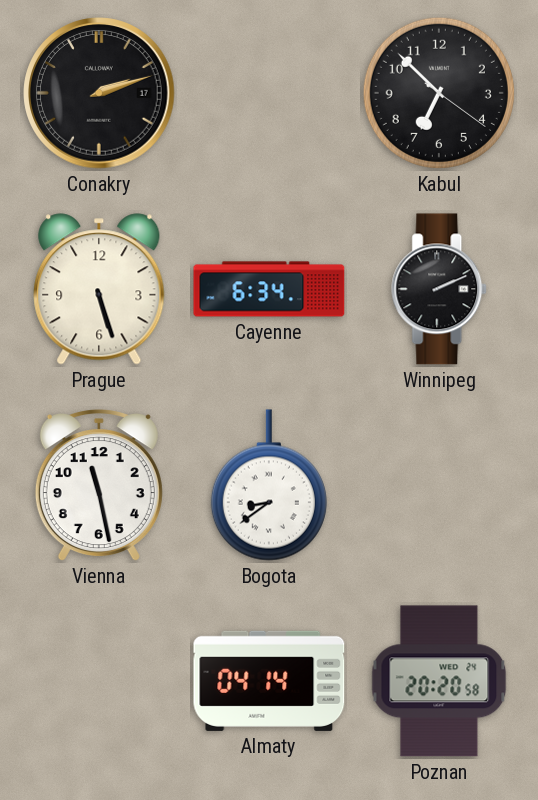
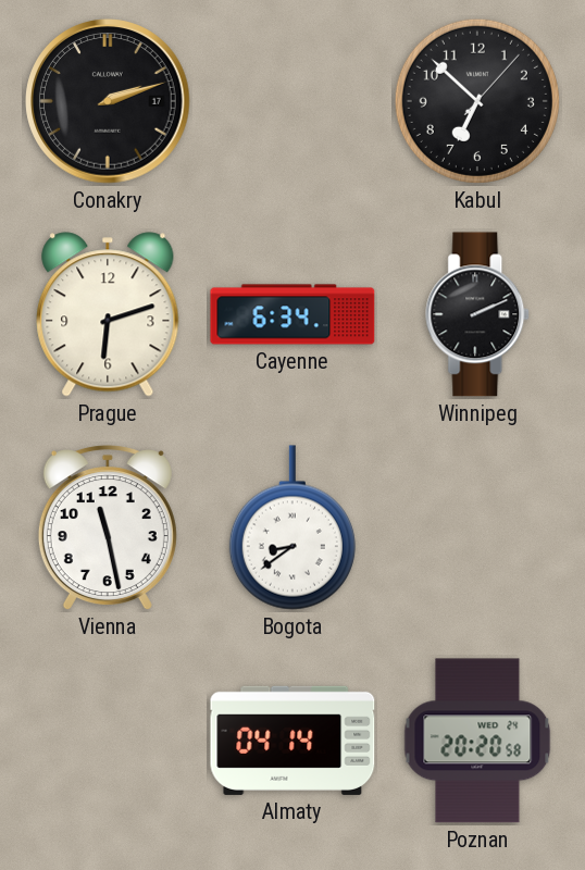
Kabul: 6:52:21 -> 6:52:07
Prague: 5:27 -> 6:12
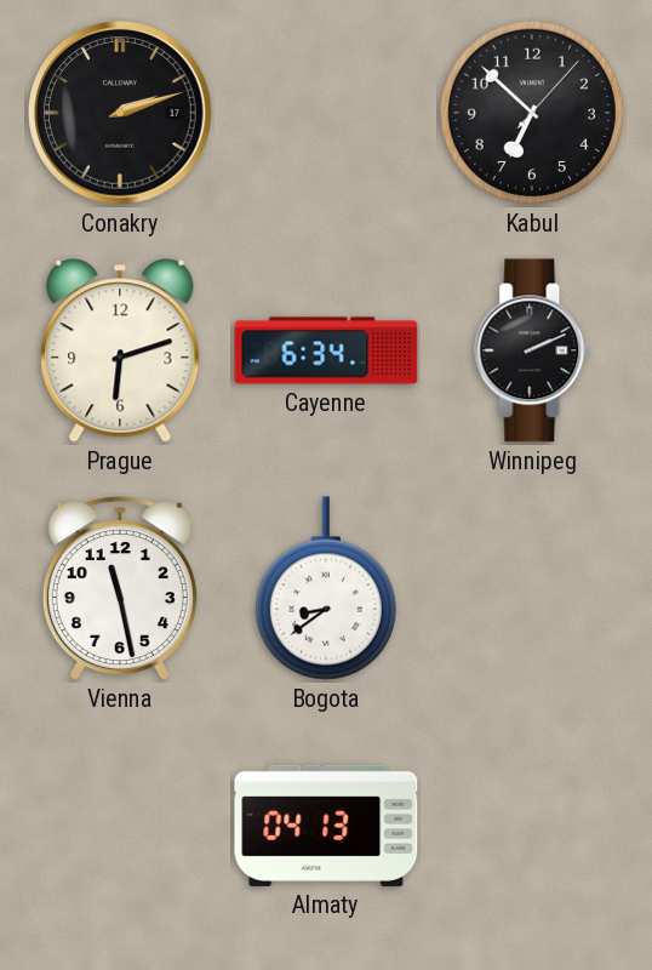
Almaty: 04:14 -> 04:13
Poznan: 20:20 -> none
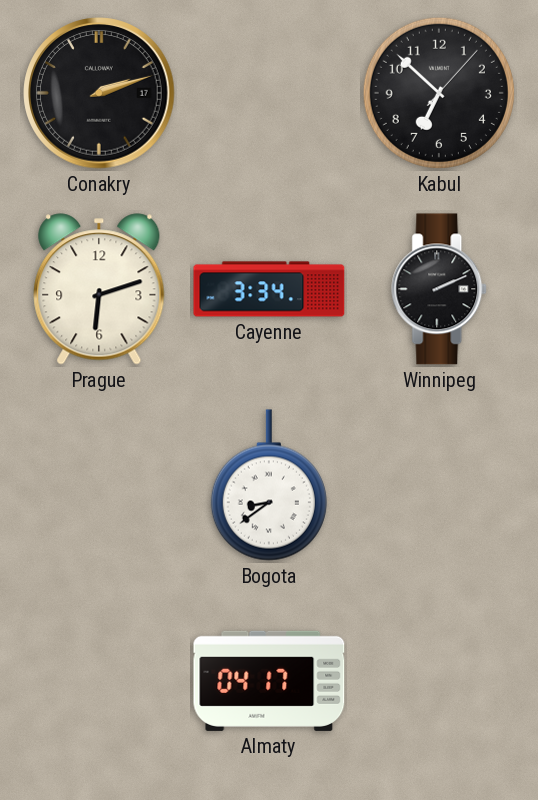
Cayenne: 6:34 -> 3:34
Vienna: 11:28 -> none
Almaty: 04:13 -> 04:17
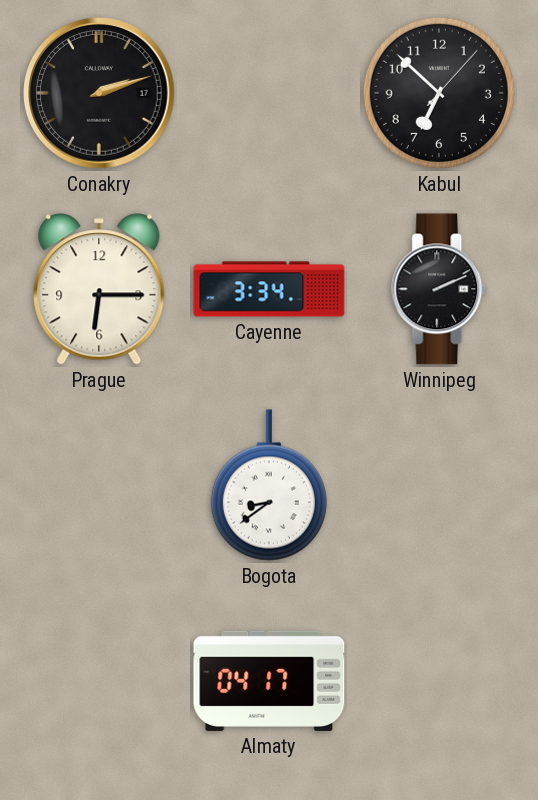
Prague: 6:12 -> 6:15
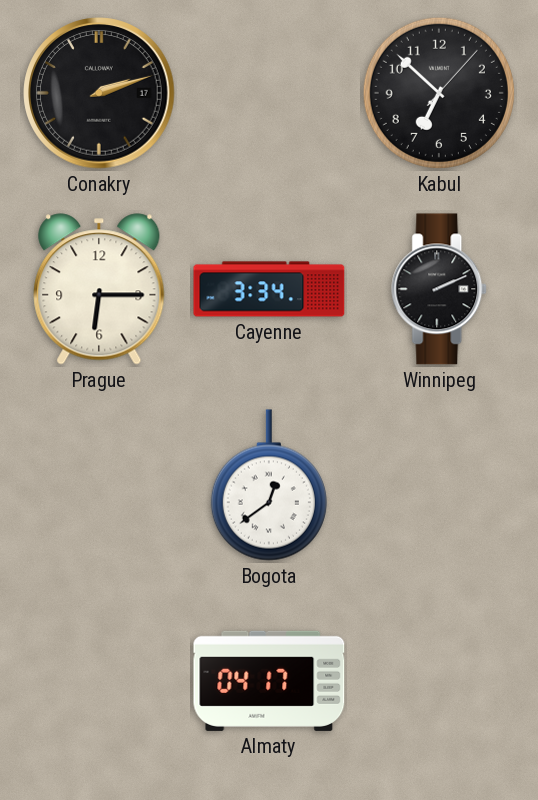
Bogota: 8:39 -> 12:39
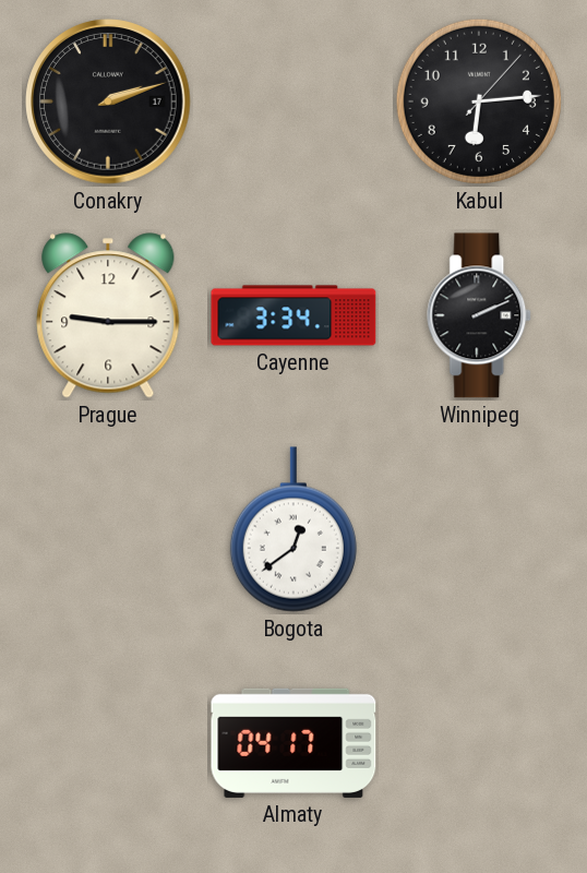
Kabul: 6:52 -> 6:14
Prague: 6:15 -> 9:15
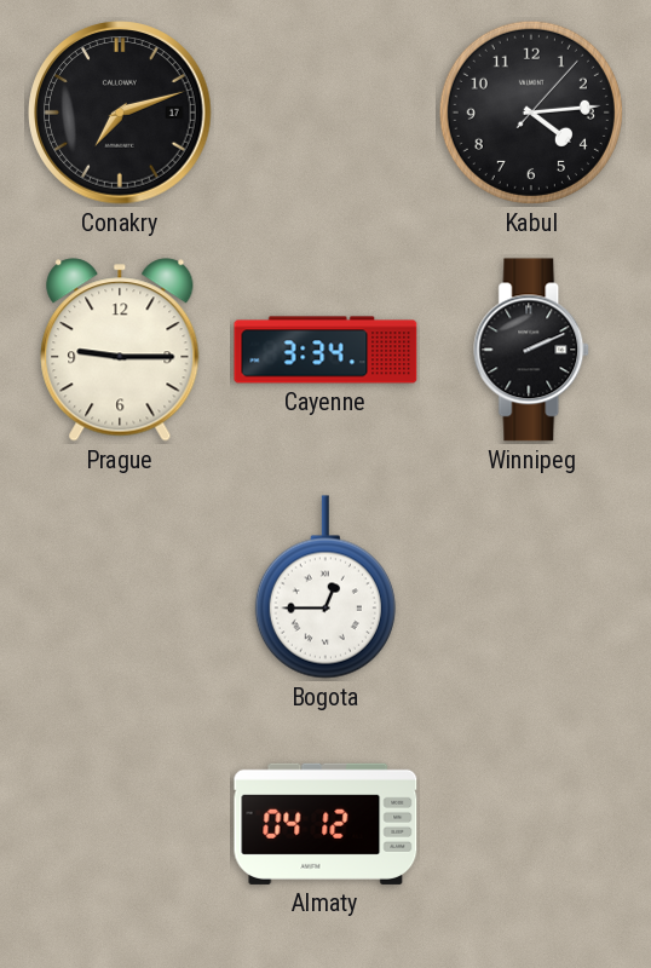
Conakry: 2:12 -> 7:12
Kabul: 6:14 -> 4:14
Bogota: 12:39 -> 12:45
Almaty: 04:17 -> 04:12
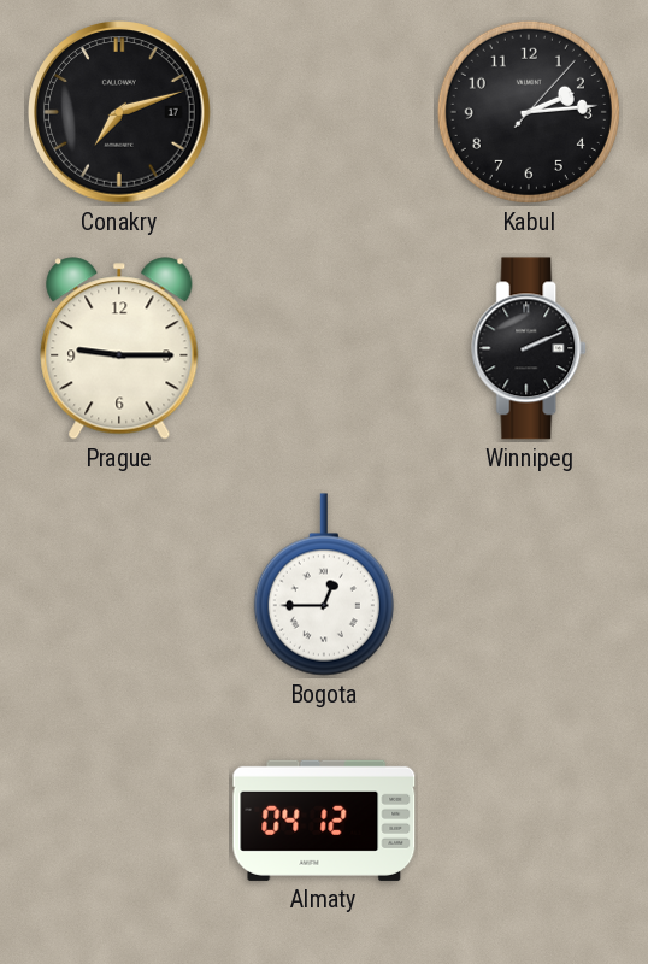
Kabul: 4:14 -> 2:14
Cayenne: 3:34 -> none
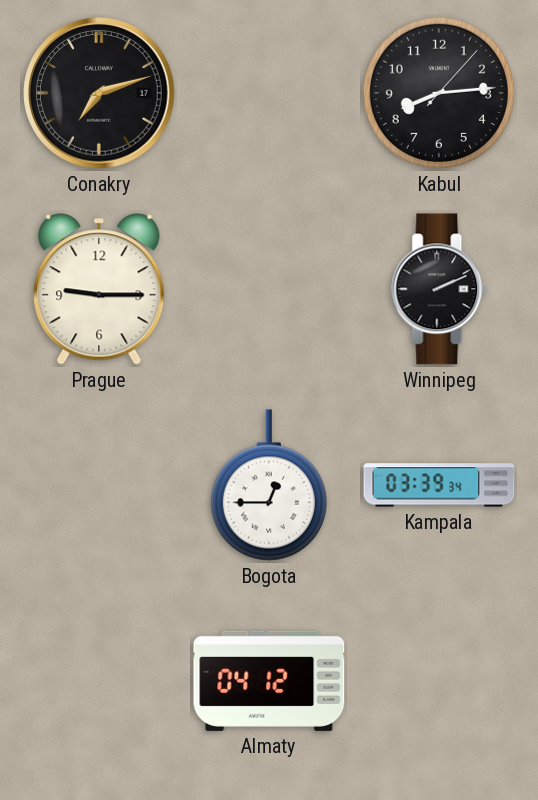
Kabul: 2:14 -> 8:14
Kampala: none -> 03:39
